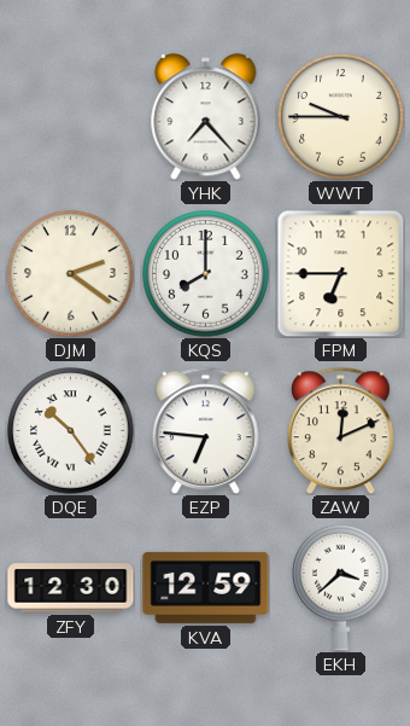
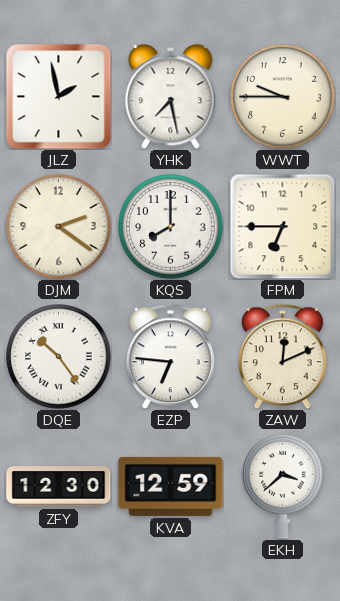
JLZ: none -> 1:58
YHK: 7:23 -> 7:28
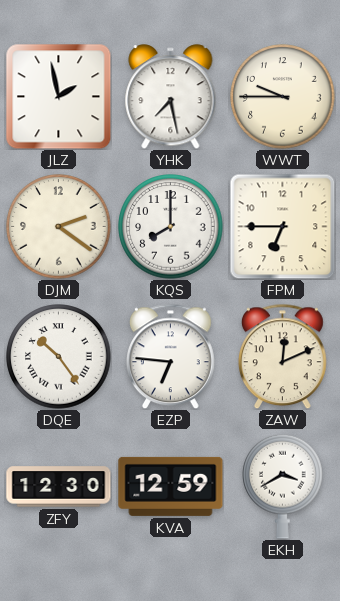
EKH: 3:38 -> 3:40
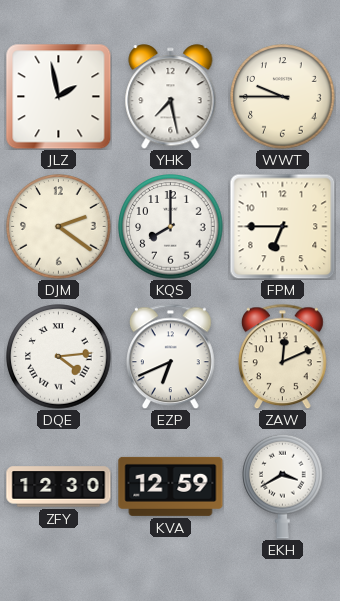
DQE: 10:24 -> 4:14
EZP: 6:46 -> 6:41
